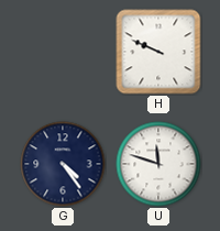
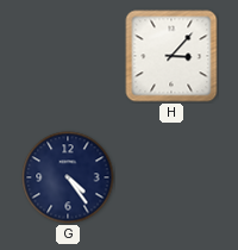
H: 9:49 -> 3:07
U: 11:48 -> none
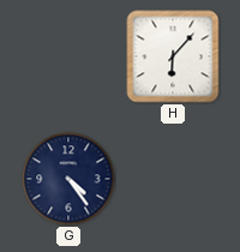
H: 3:07 -> 6:07
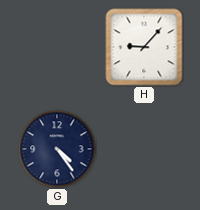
H: 6:07 -> 9:07
